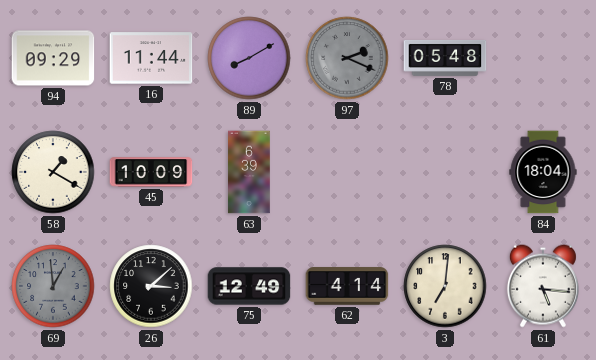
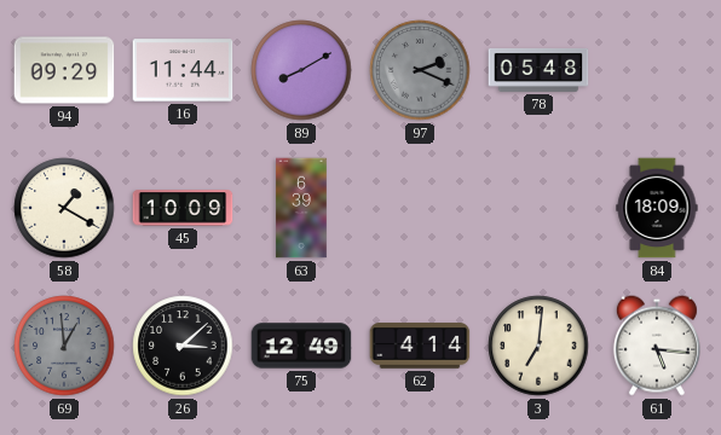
84: 18:04 -> 18:09
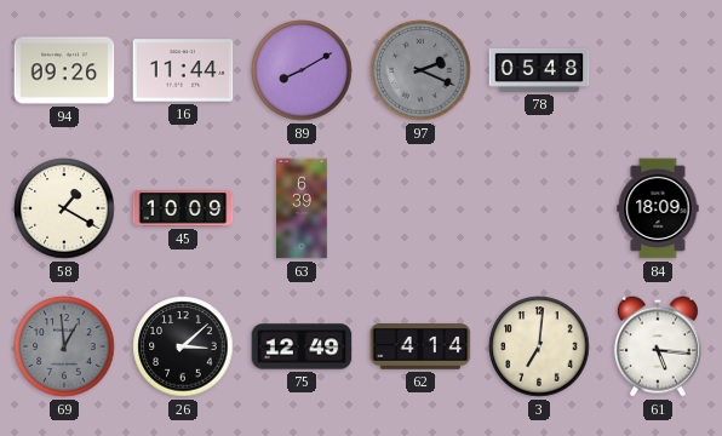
94: 09:29 -> 09:26
